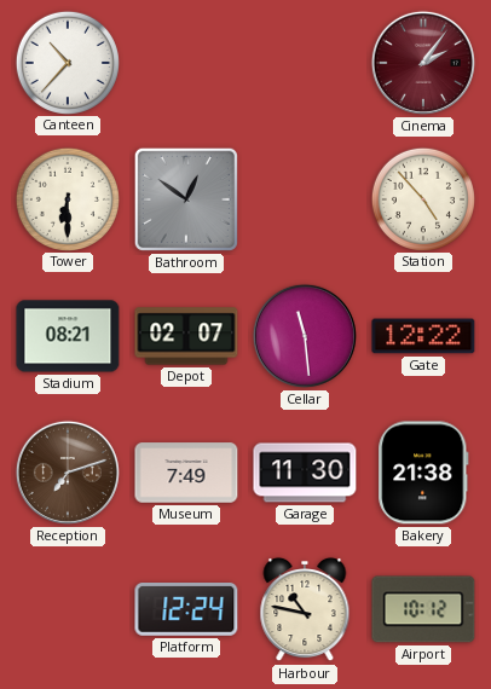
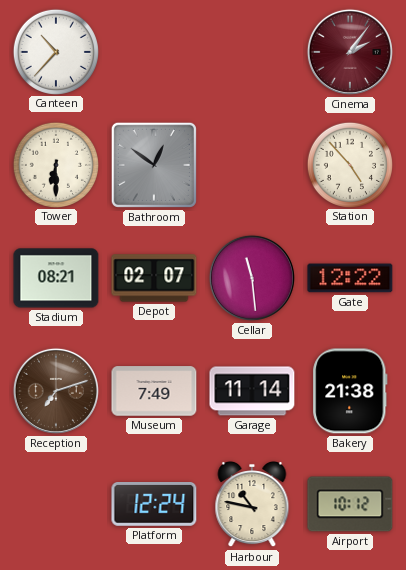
Garage: 11:30 -> 11:14
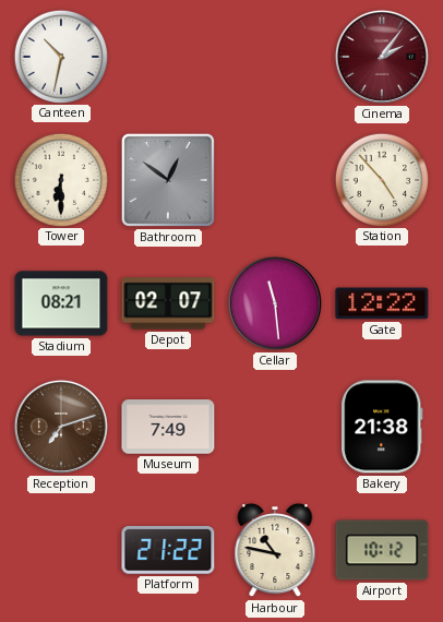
Canteen: 10:37 -> 10:32
Garage: 11:14 -> none
Platform: 12:24 -> 21:22
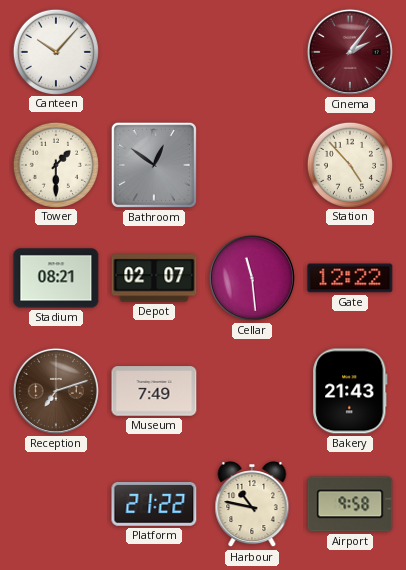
Canteen: 10:32 -> 10:07
Tower: 6:30 -> 1:30
Bakery: 21:38 -> 21:43
Airport: 10:12 -> 9:58
